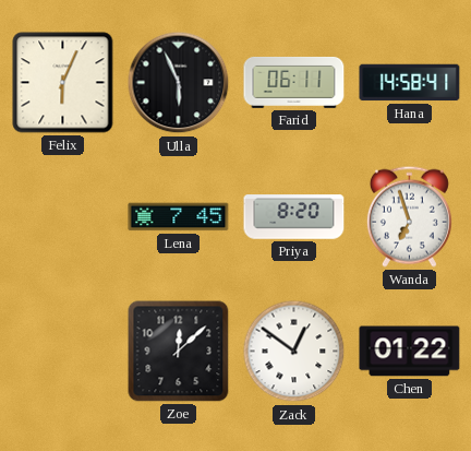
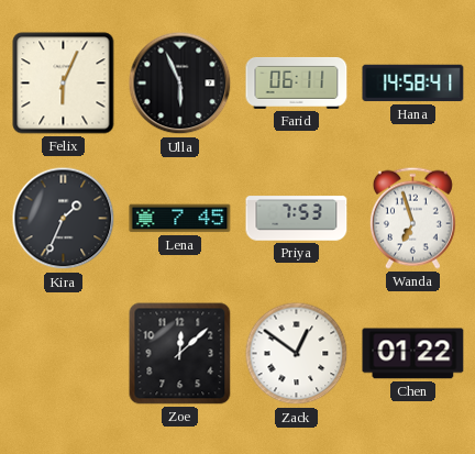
Kira: none -> 1:34
Priya: 8:20 -> 7:53
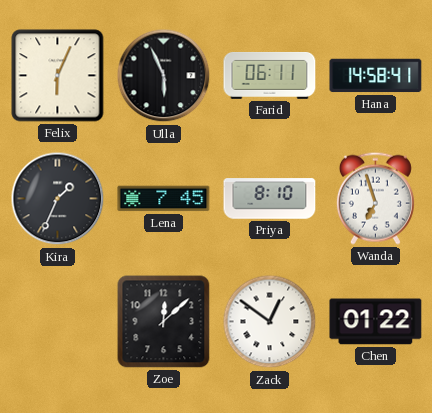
Priya: 7:53 -> 8:10
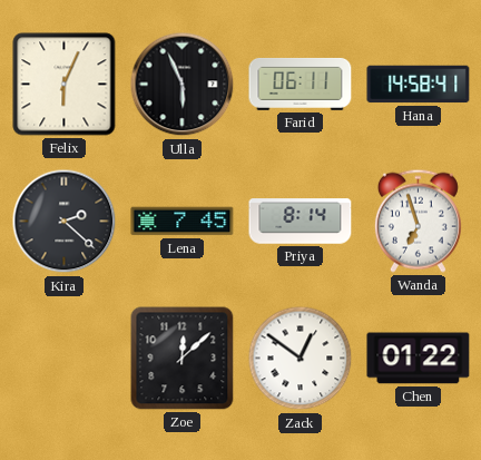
Kira: 1:34 -> 2:22
Priya: 8:10 -> 8:14
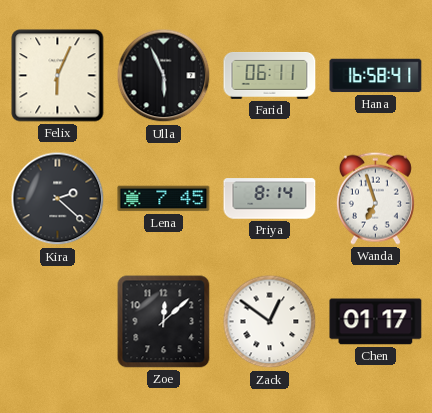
Hana: 14:58 -> 16:58
Chen: 01:22 -> 01:17
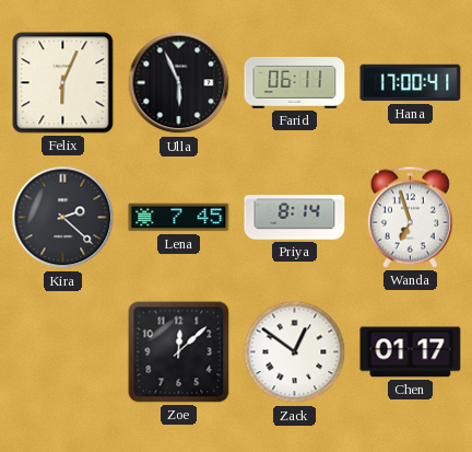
Hana: 16:58 -> 17:00
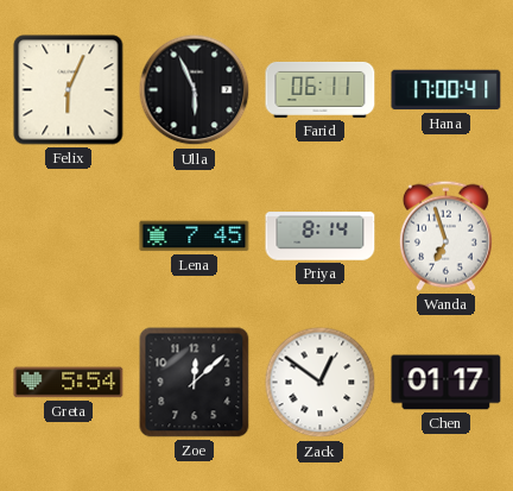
Kira: 2:22 -> none
Greta: none -> 5:54
